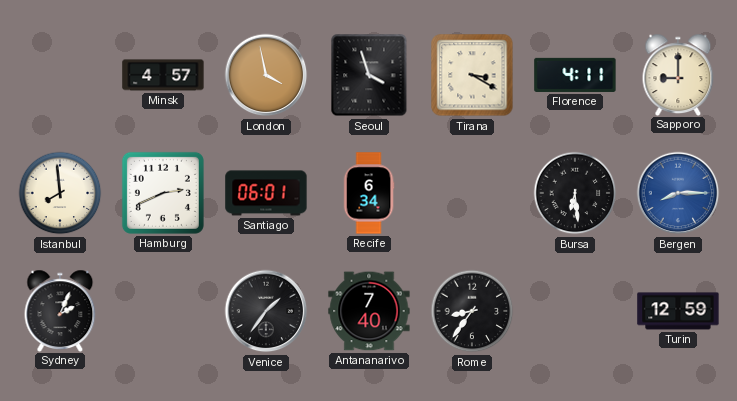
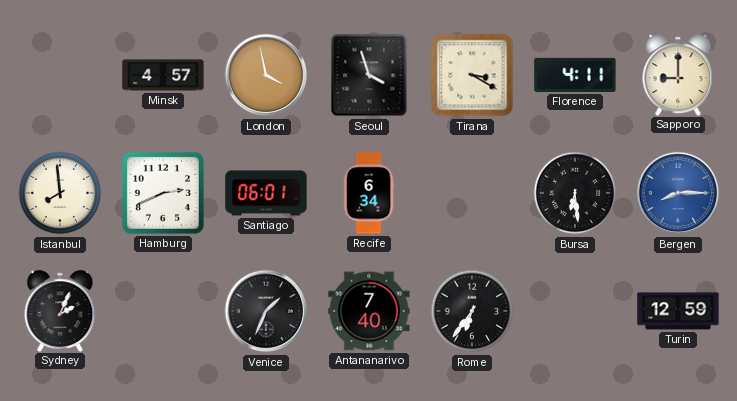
Venice: 1:36 -> 1:34
Rome: 8:36 -> 6:36
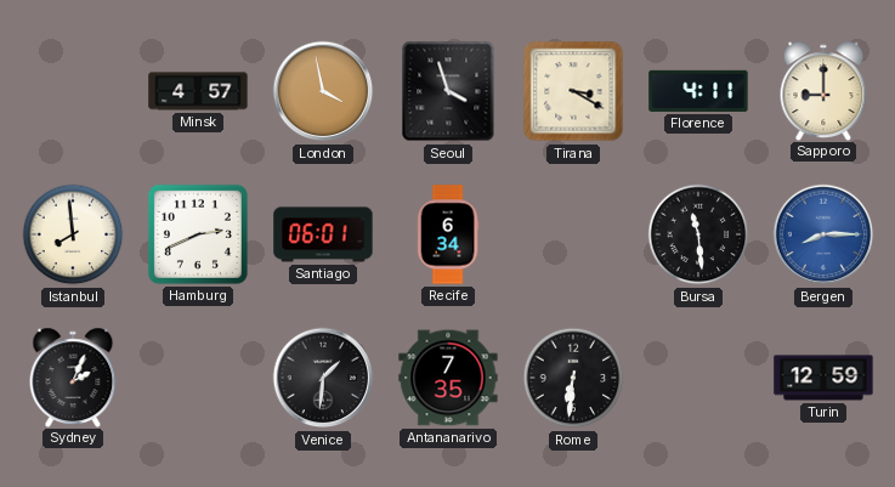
Bursa: 6:29 -> 11:29
Venice: 1:34 -> 1:31
Antananarivo: 7:40 -> 7:35
Rome: 6:36 -> 6:31
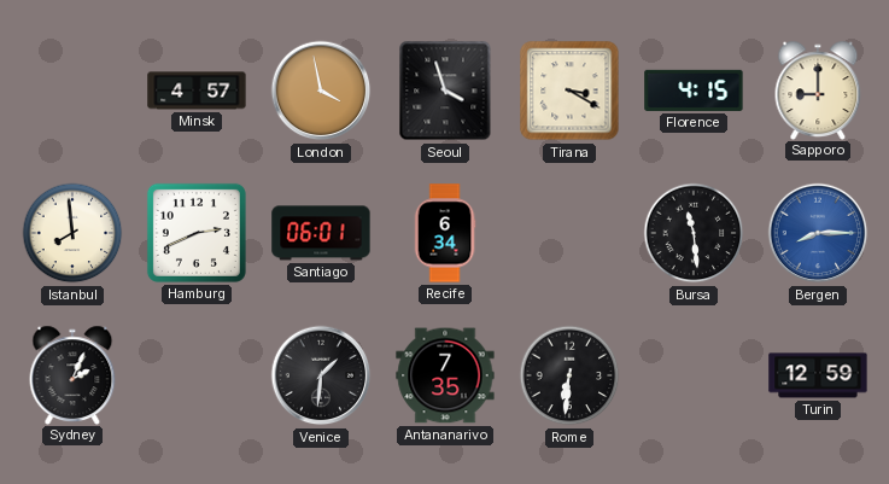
Florence: 4:11 -> 4:15
